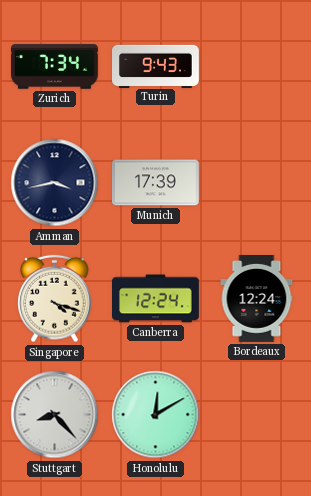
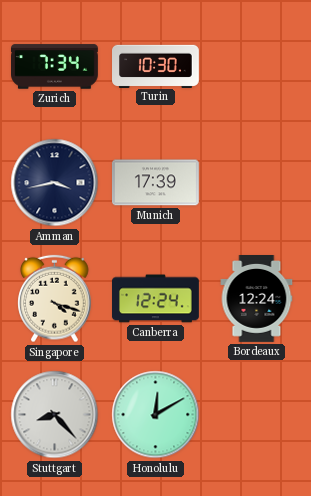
Turin: 9:43 -> 10:30
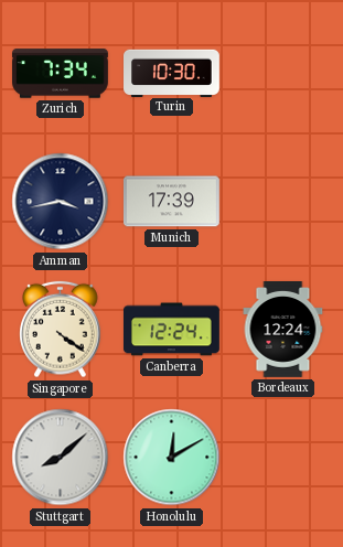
Singapore: 4:18 -> 4:21
Stuttgart: 8:23 -> 8:08
